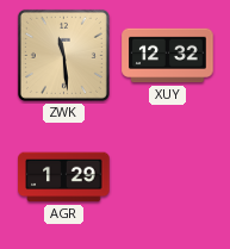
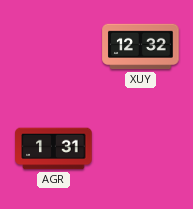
ZWK: 11:29 -> none
AGR: 1:29 -> 1:31
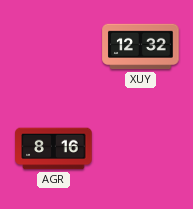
AGR: 1:31 -> 8:16
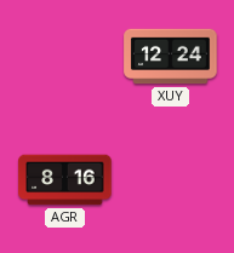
XUY: 12:32 -> 12:24
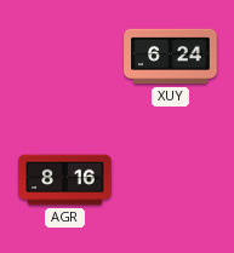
XUY: 12:24 -> 6:24
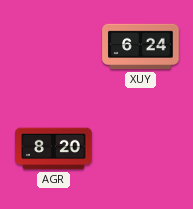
AGR: 8:16 -> 8:20
